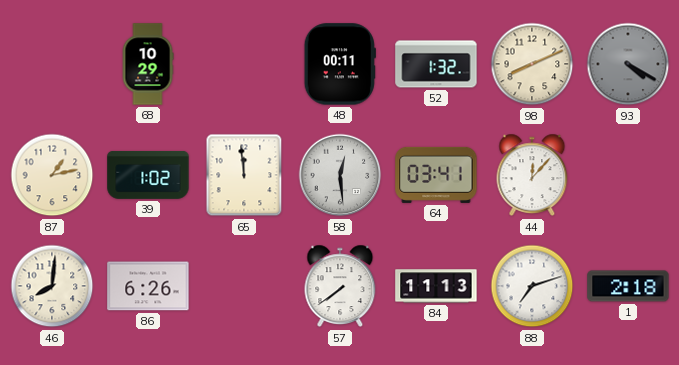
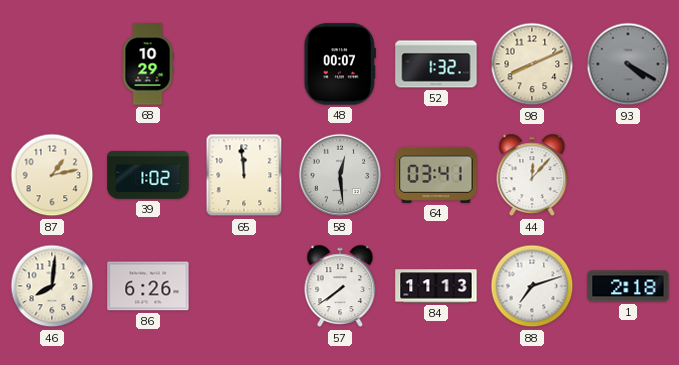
48: 00:11 -> 00:07
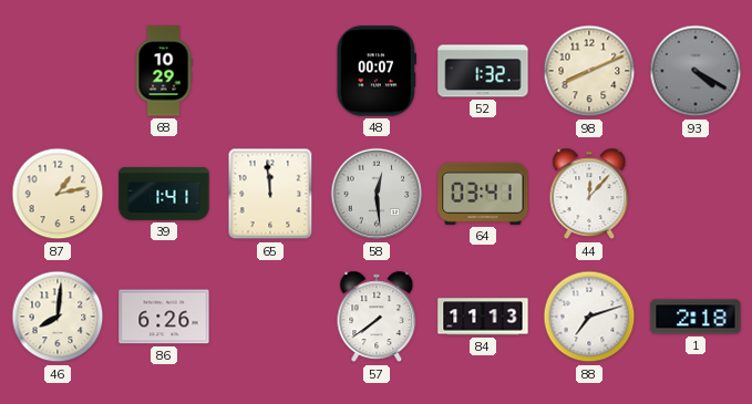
39: 1:02 -> 1:41
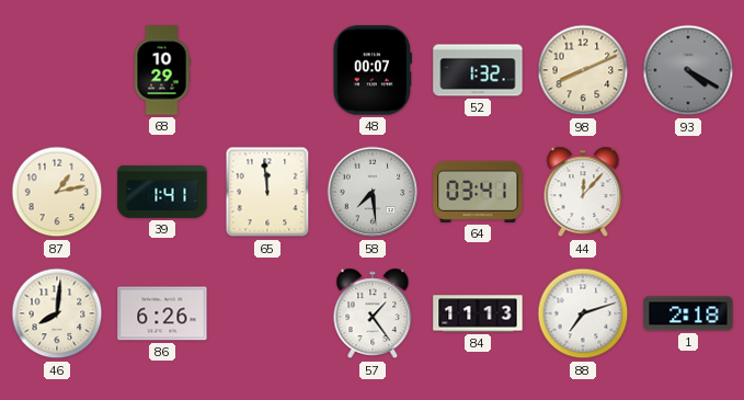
58: 12:29 -> 7:29
57: 7:39 -> 1:24
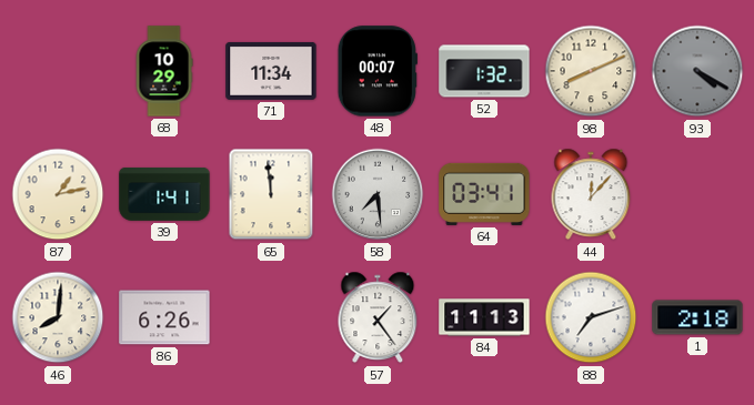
71: none -> 11:34
